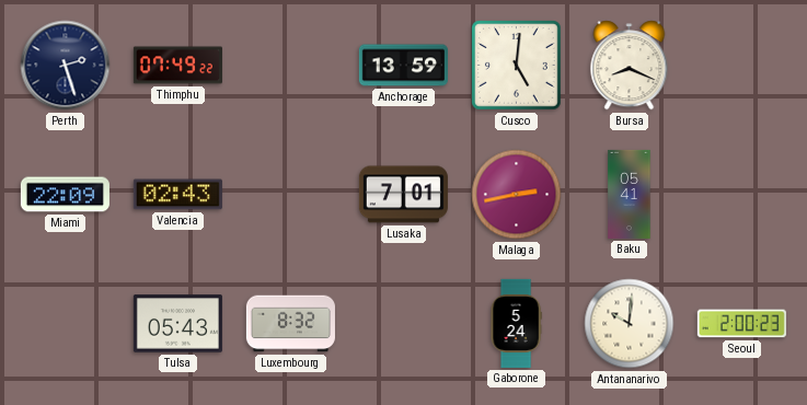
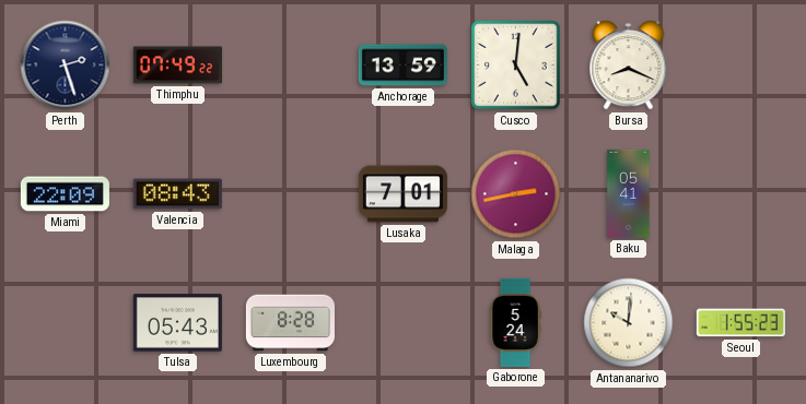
Valencia: 02:43 -> 08:43
Luxembourg: 8:32 -> 8:28
Seoul: 2:00 -> 1:55
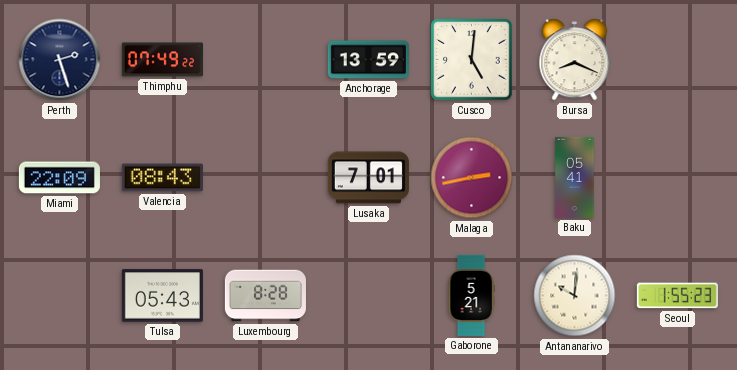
Gaborone: 5:24 -> 5:21
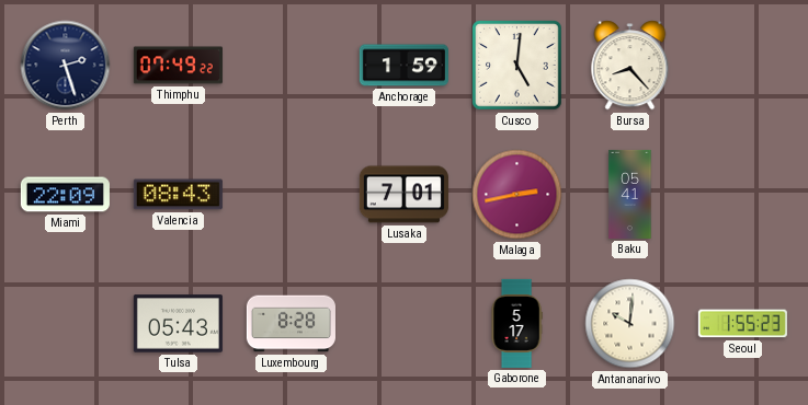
Anchorage: 13:59 -> 1:59
Bursa: 8:19 -> 8:23
Gaborone: 5:21 -> 5:17
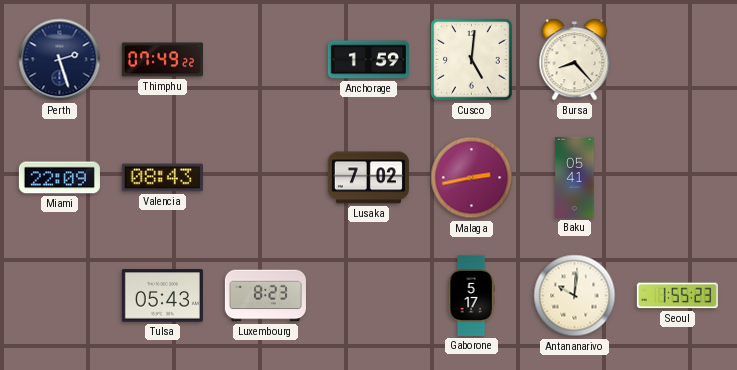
Lusaka: 7:01 -> 7:02
Luxembourg: 8:28 -> 8:23
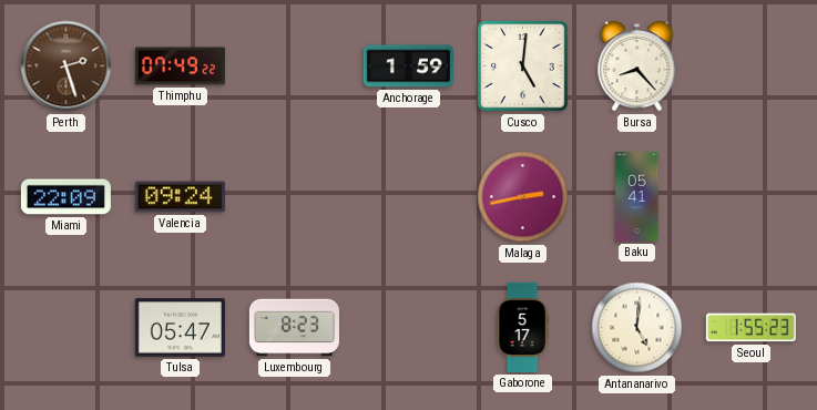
Perth dial: navy -> brown
Valencia: 08:43 -> 09:24
Lusaka: 7:02 -> none
Tulsa: 05:43 -> 05:47
Antananarivo: 10:01 -> 5:01
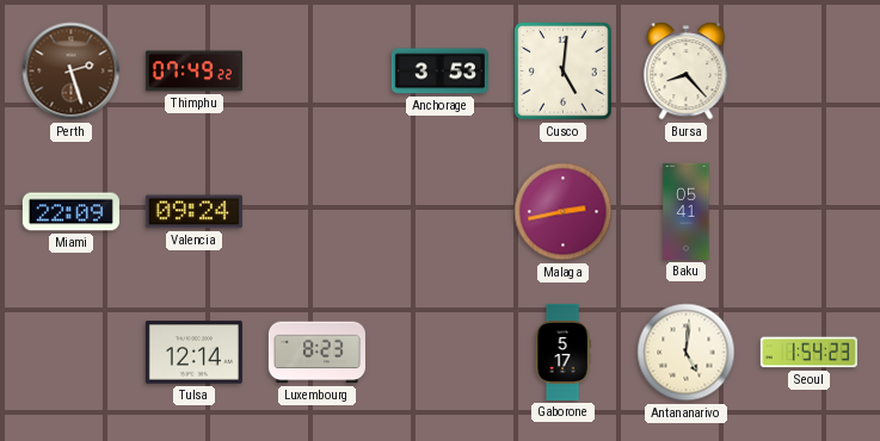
Anchorage: 1:59 -> 3:53
Tulsa: 05:47 -> 12:14
Seoul: 1:55 -> 1:54
